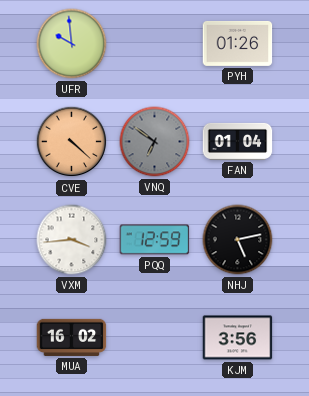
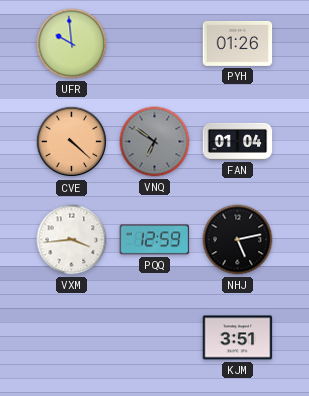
MUA: 16:02 -> none
KJM: 3:56 -> 3:51
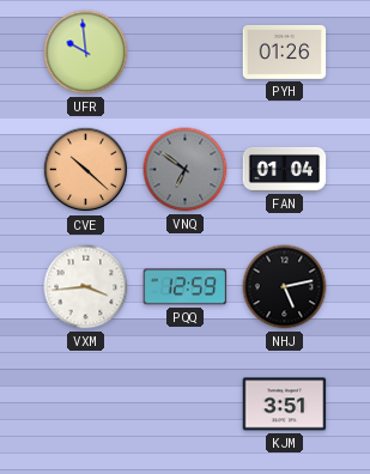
CVE: 4:22 -> 10:22
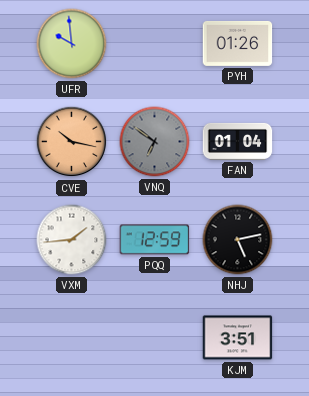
CVE: 10:22 -> 10:17
VXM: 3:44 -> 1:44
